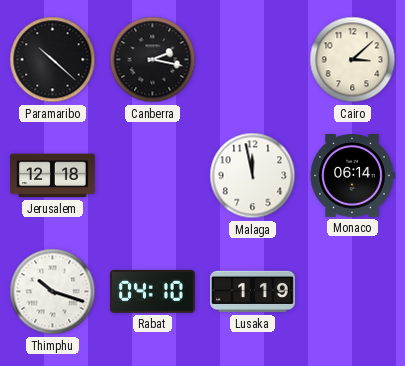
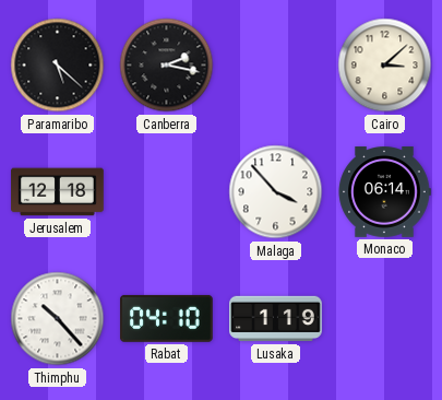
Paramaribo: 10:22 -> 5:22
Malaga: 11:58 -> 3:53
Thimphu: 10:18 -> 10:23
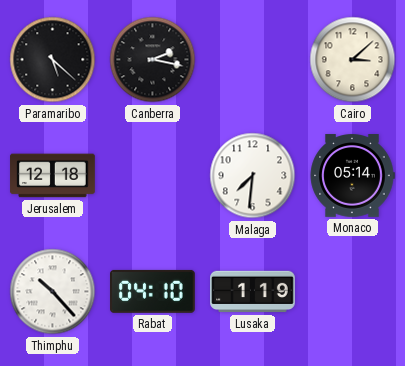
Malaga: 3:53 -> 7:31
Monaco: 06:14 -> 05:14
